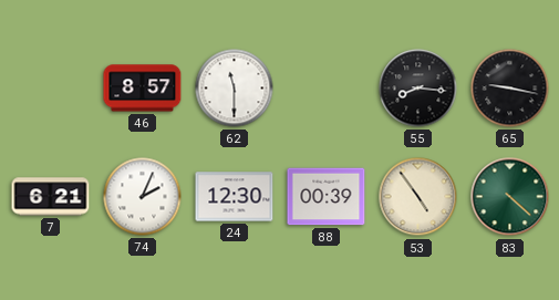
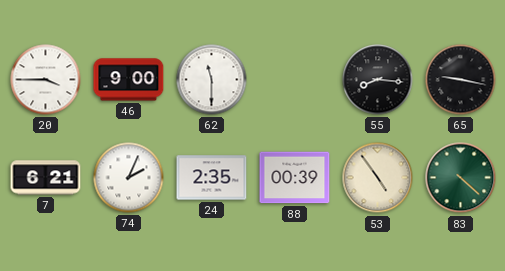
20: none -> 3:45
46: 8:57 -> 9:00
24: 12:30 -> 2:35
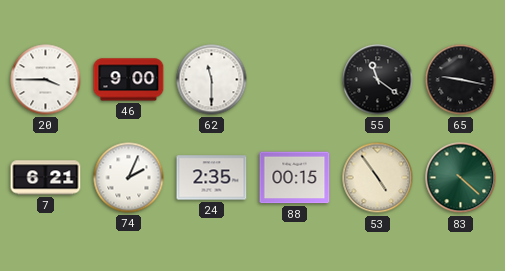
55: 8:16 -> 11:21
88: 00:39 -> 00:15
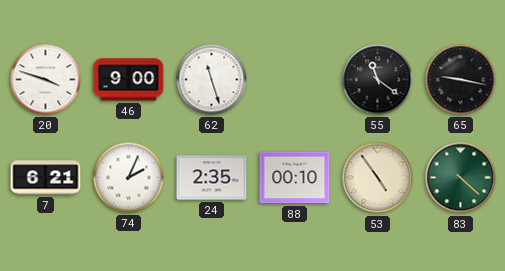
20: 3:45 -> 3:48
62: 11:30 -> 11:27
88: 00:15 -> 00:10
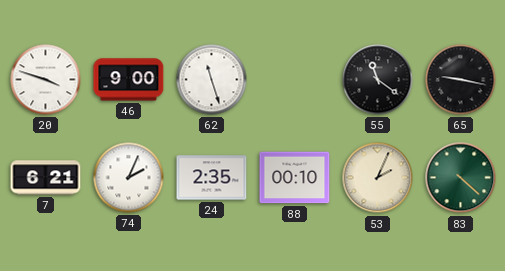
53: 4:54 -> 2:04
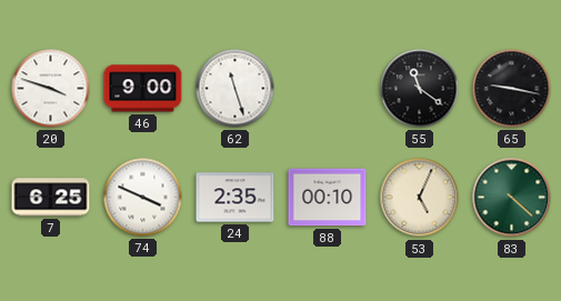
7: 6:21 -> 6:25
74: 2:04 -> 3:49
53: 2:04 -> 5:04
